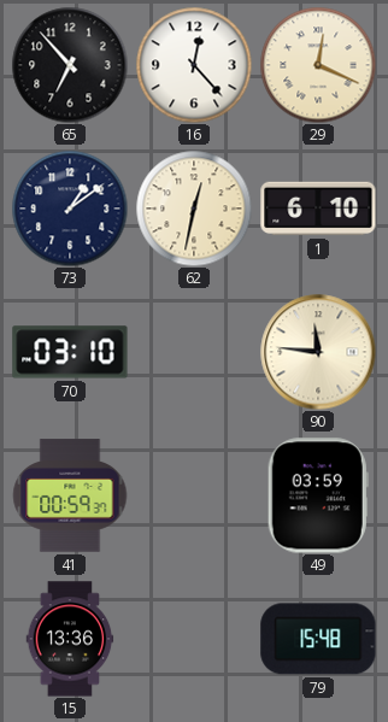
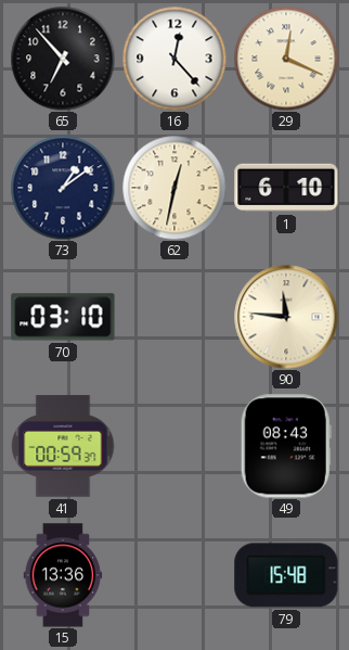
49: 03:59 -> 08:43
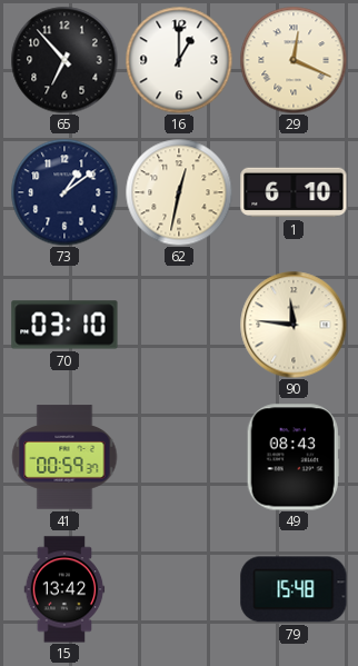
16: 12:23 -> 1:00
15: 13:36 -> 13:42
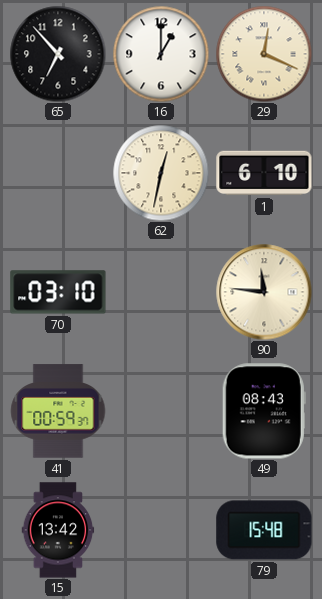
73: 1:09 -> none
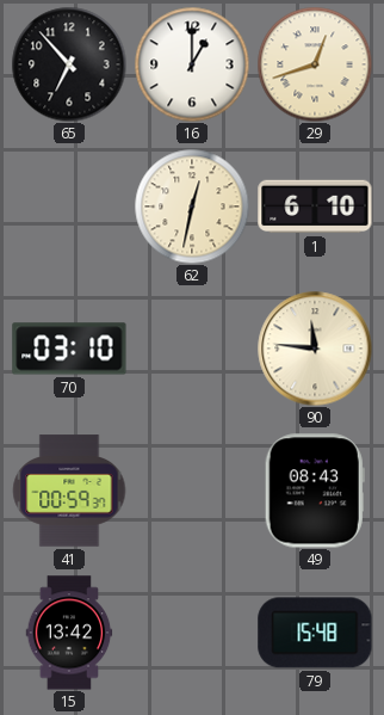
29: 12:19 -> 12:42
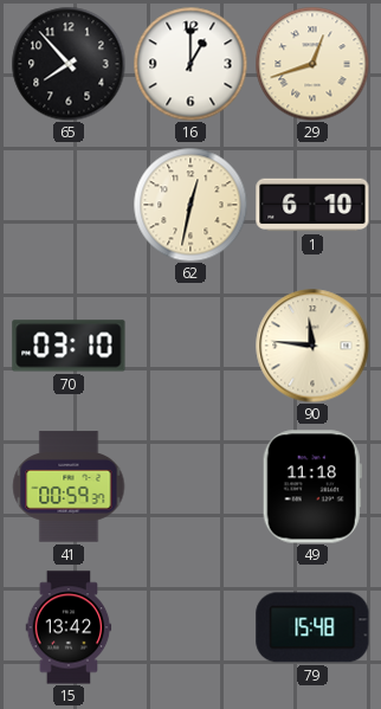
65: 6:53 -> 7:53
49: 08:43 -> 11:18
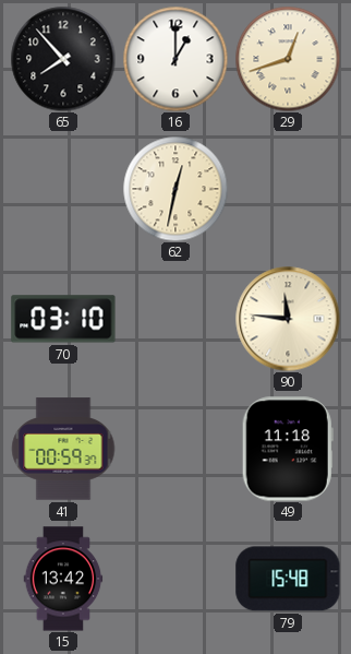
1: 6:10 -> none
